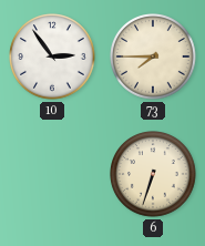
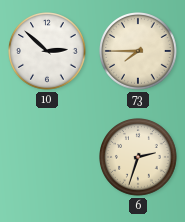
10: 2:54 -> 2:52
6: 6:33 -> 2:33
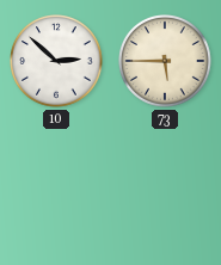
73: 7:45 -> 5:45
6: 2:33 -> none
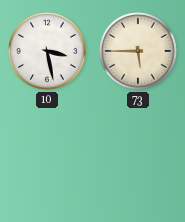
10: 2:52 -> 3:28
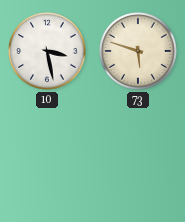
73: 5:45 -> 5:48
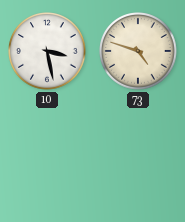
73: 5:48 -> 4:48
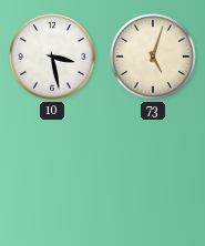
73: 4:48 -> 5:03
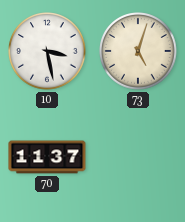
70: none -> 11:37
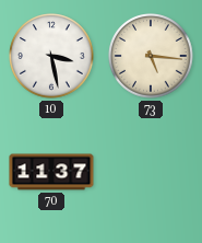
73: 5:03 -> 5:16
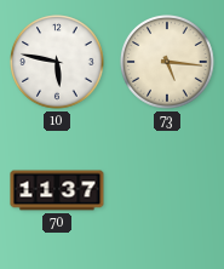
10: 3:28 -> 5:47
